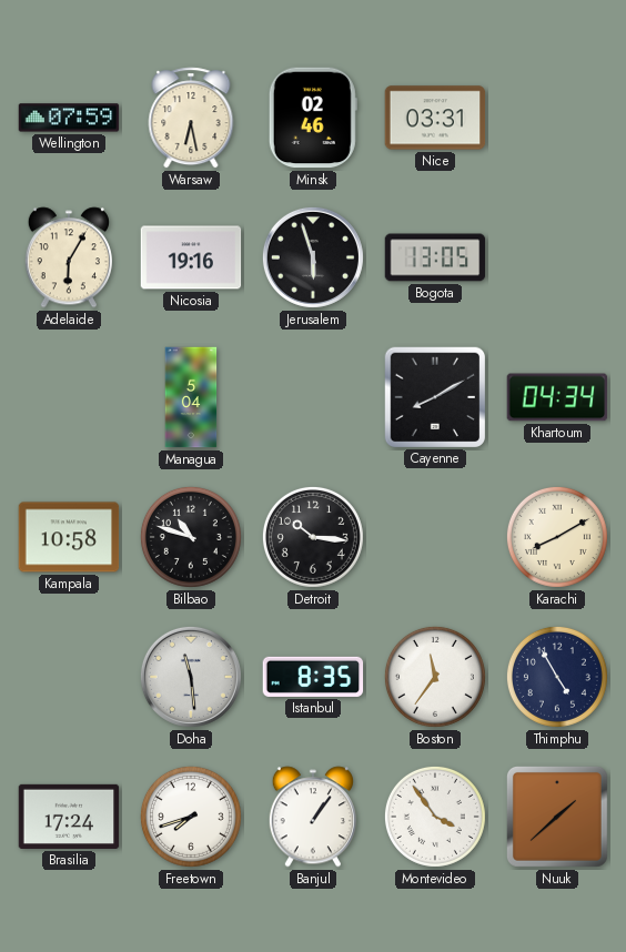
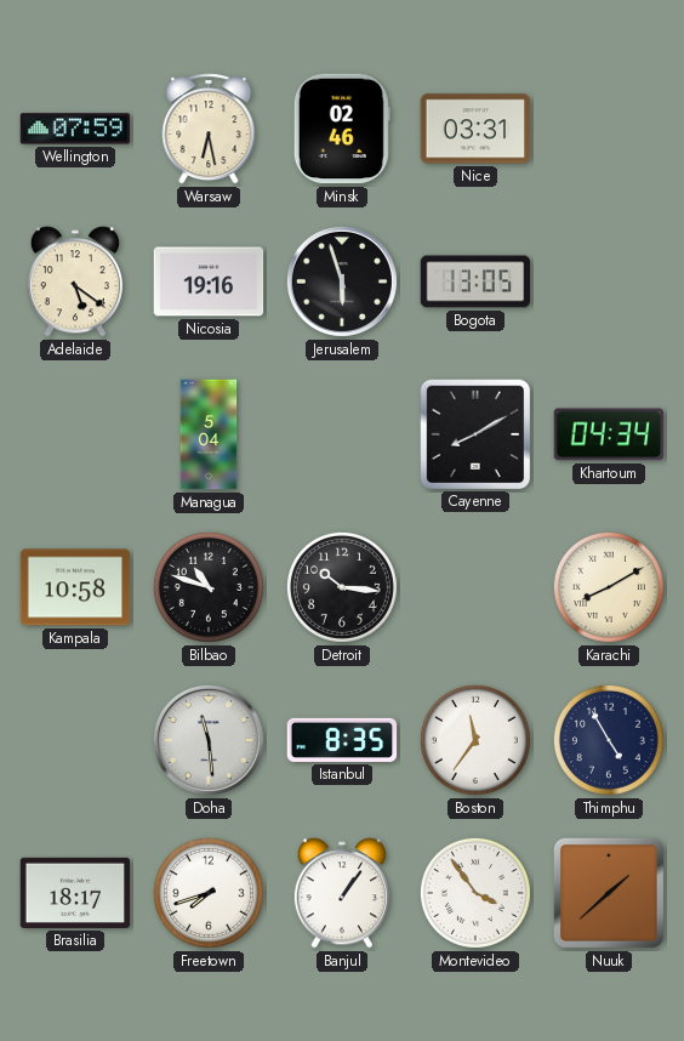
Adelaide: 6:05 -> 5:21
Brasilia: 17:24 -> 18:17
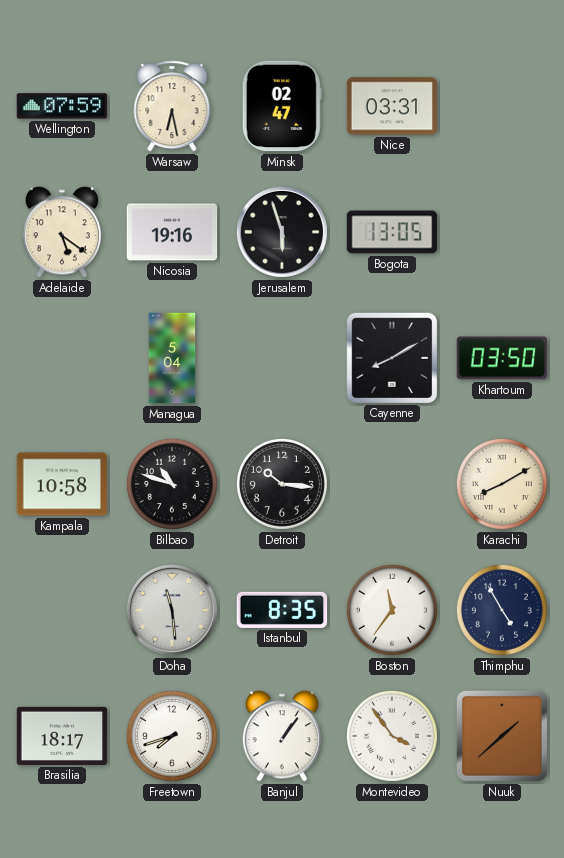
Minsk: 02:46 -> 02:47
Khartoum: 04:34 -> 03:50
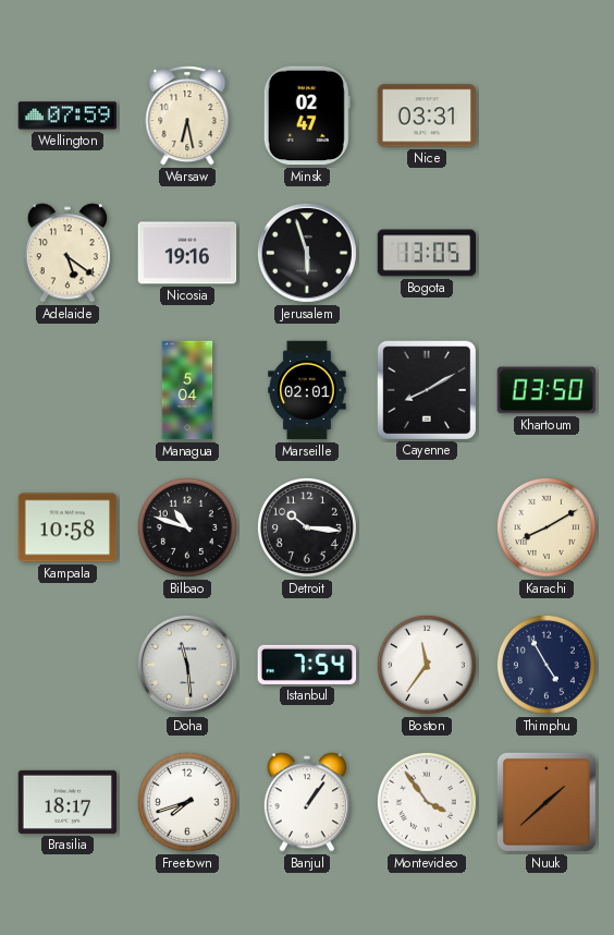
Marseille: none -> 02:01
Istanbul: 8:35 -> 7:54
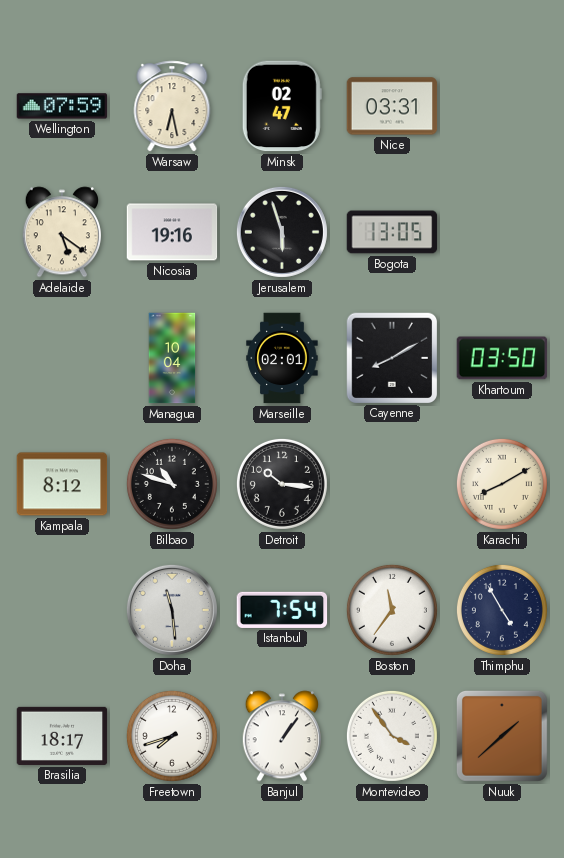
Managua: 5:04 -> 10:04
Kampala: 10:58 -> 8:12
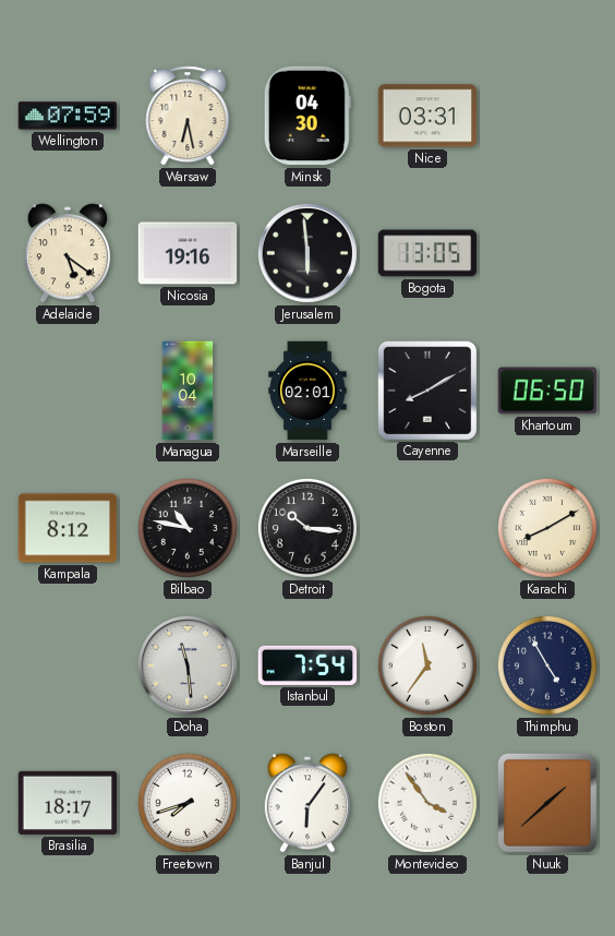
Minsk: 02:47 -> 04:30
Jerusalem: 5:57 -> 5:59
Khartoum: 03:50 -> 06:50
Bilbao: 10:48 -> 10:47
Banjul: 1:06 -> 6:06
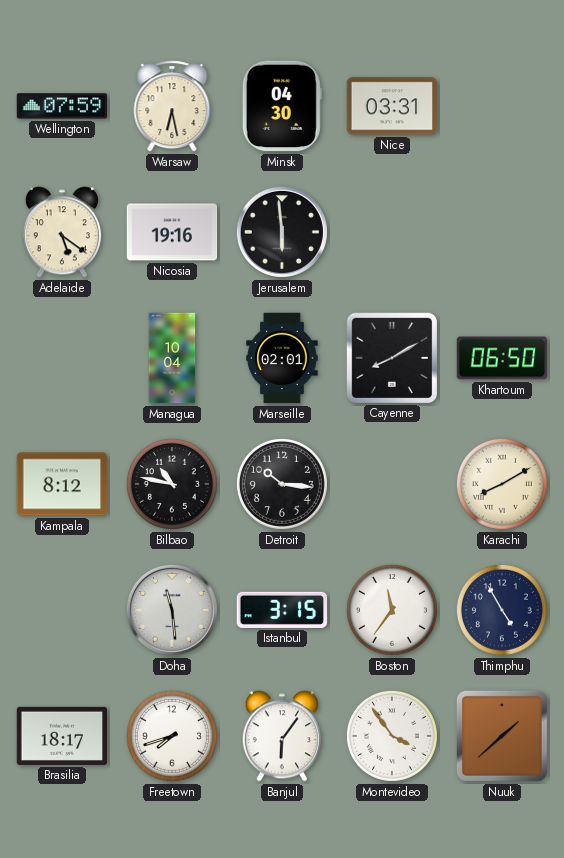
Bogota: 13:05 -> none
Istanbul: 7:54 -> 3:15
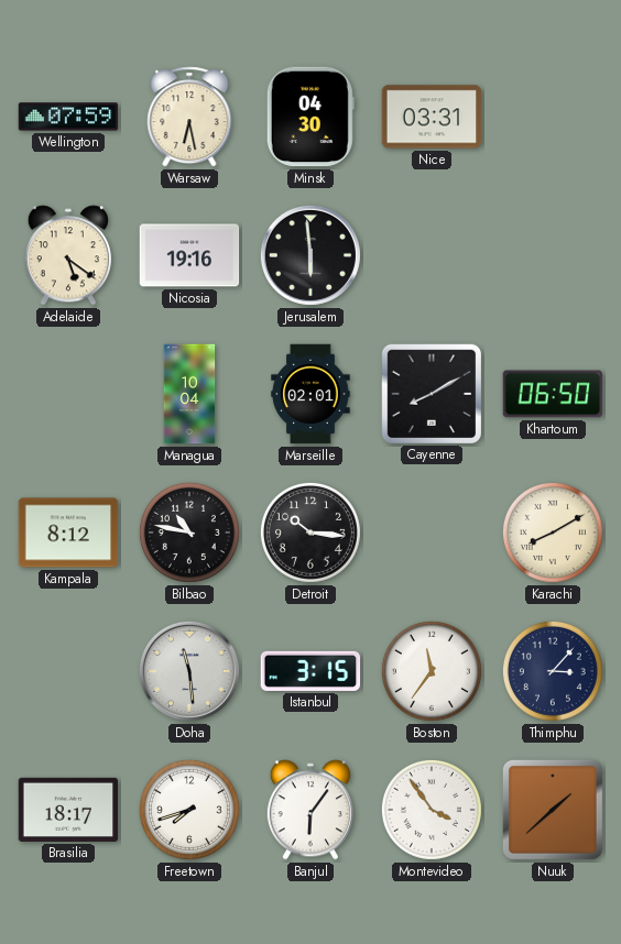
Thimphu: 4:55 -> 3:07
